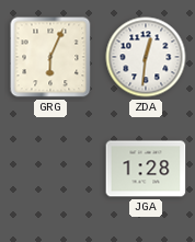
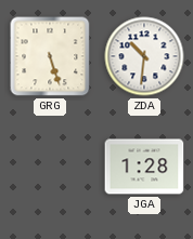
GRG: 6:04 -> 5:27
ZDA: 12:31 -> 10:31
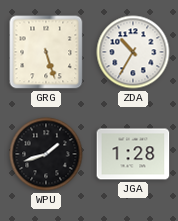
ZDA: 10:31 -> 10:35
WPU: none -> 1:42
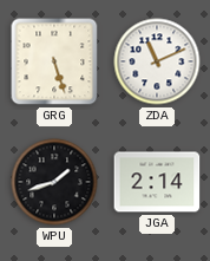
ZDA: 10:35 -> 11:11
JGA: 1:28 -> 2:14
